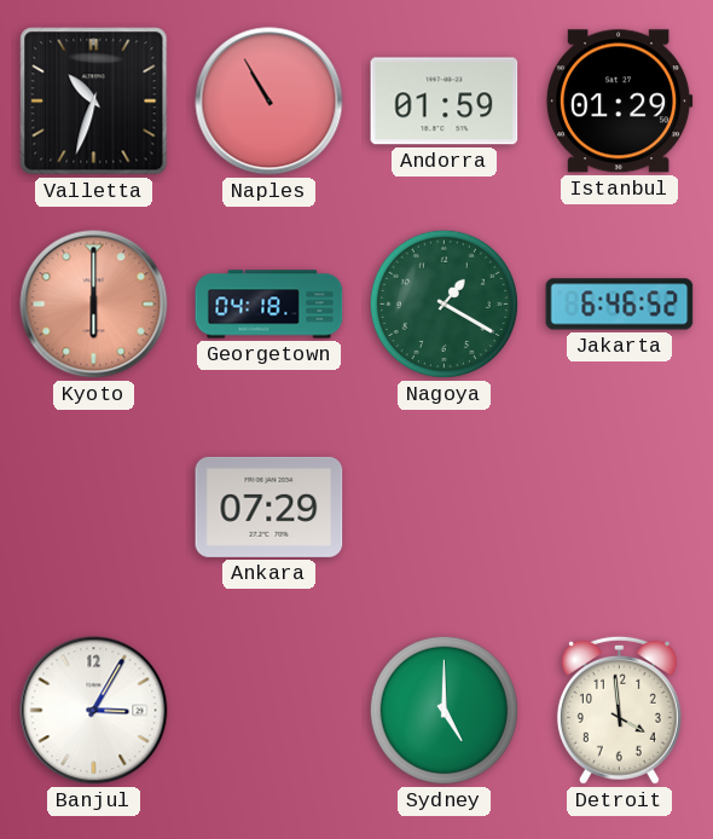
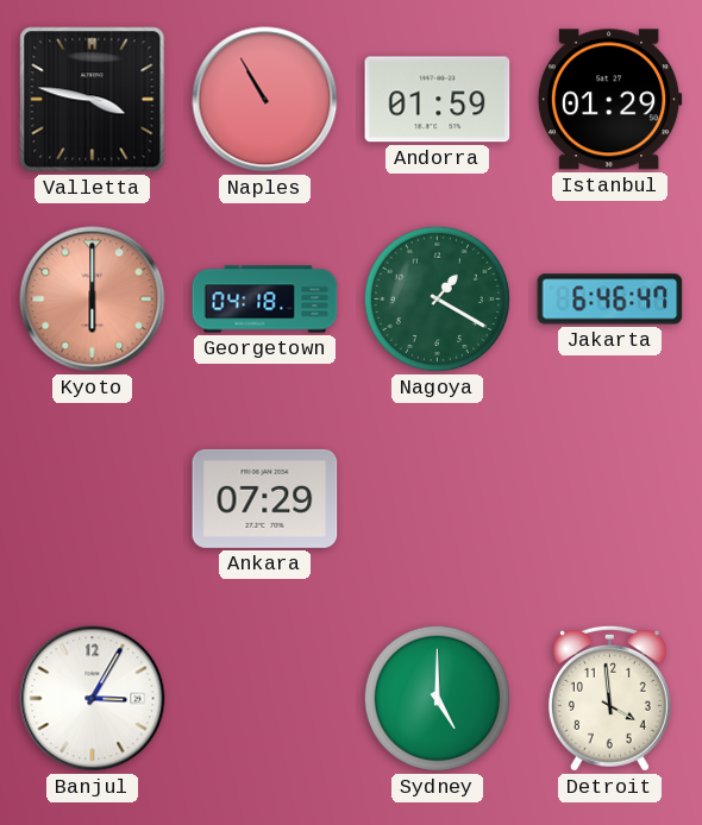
Valletta: 10:33 -> 3:47
Jakarta: 6:46:52 -> 6:46:47
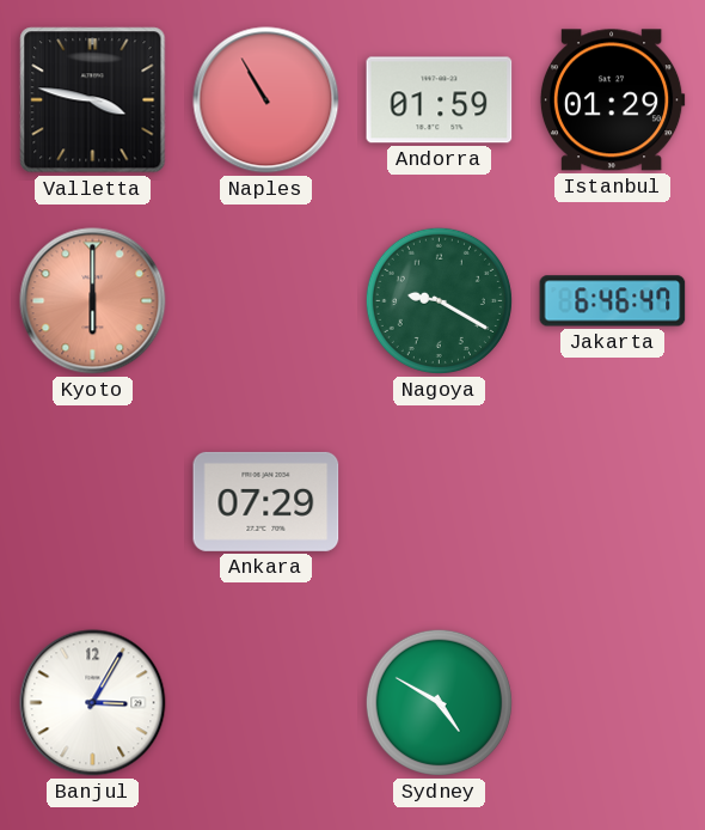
Georgetown: 04:18 -> none
Nagoya: 1:20 -> 9:20
Sydney: 5:00 -> 4:50
Detroit: 3:59 -> none
